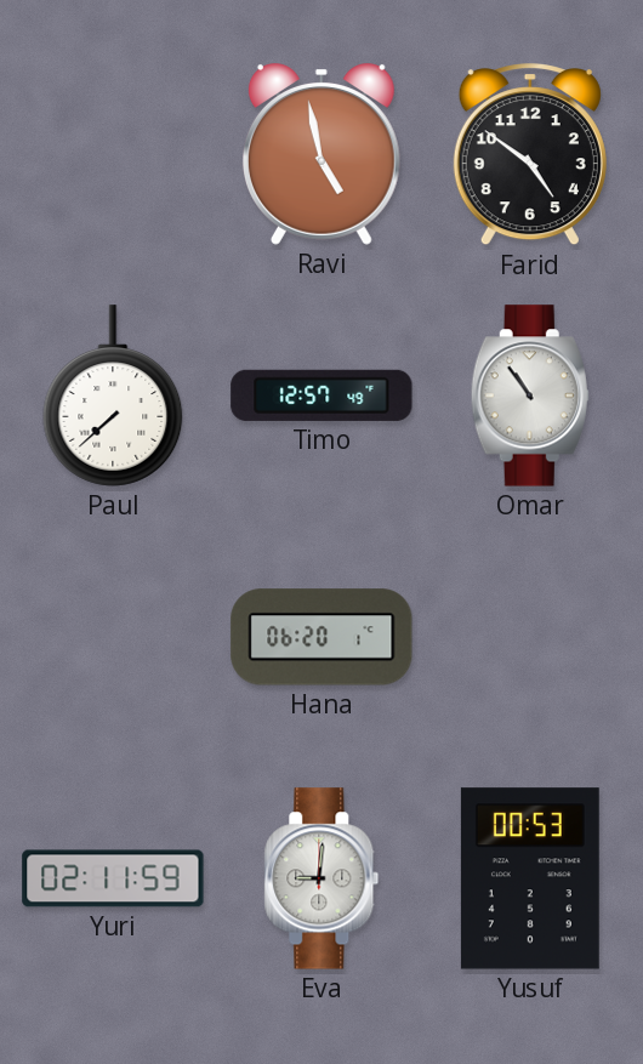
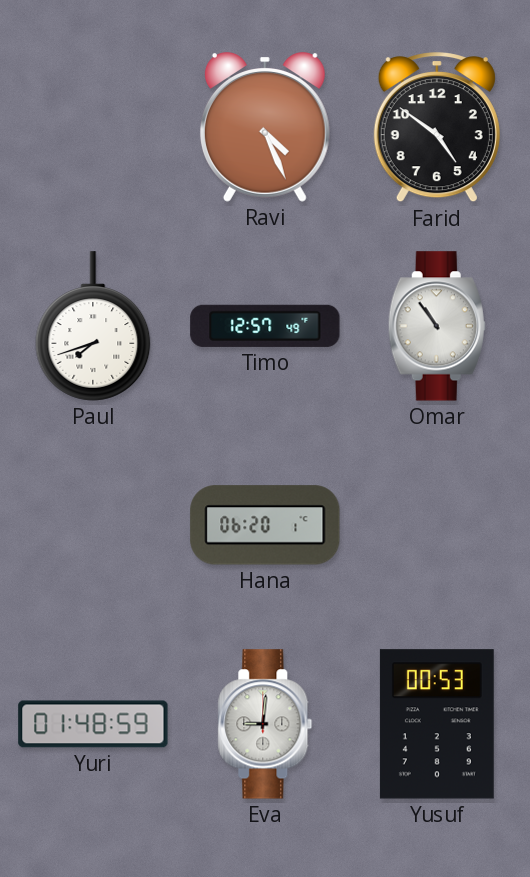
Ravi: 4:58 -> 4:26
Paul: 7:38 -> 7:42
Yuri: 02:11 -> 01:48
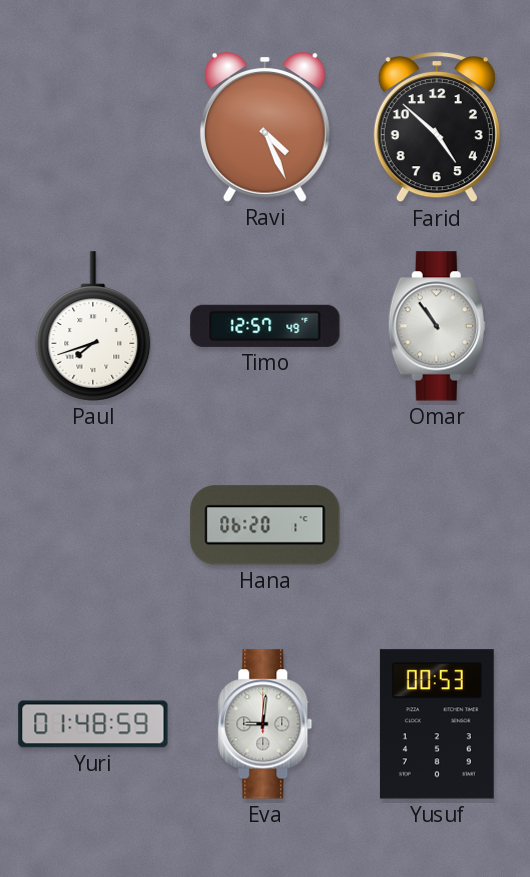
Farid: 4:51 -> 4:52
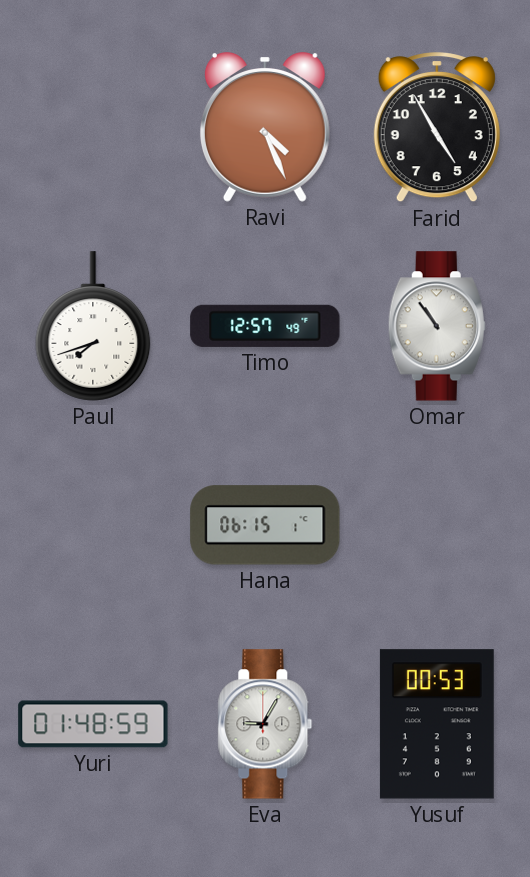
Farid: 4:52 -> 4:55
Hana: 06:20 -> 06:15
Eva: 9:01 -> 9:05
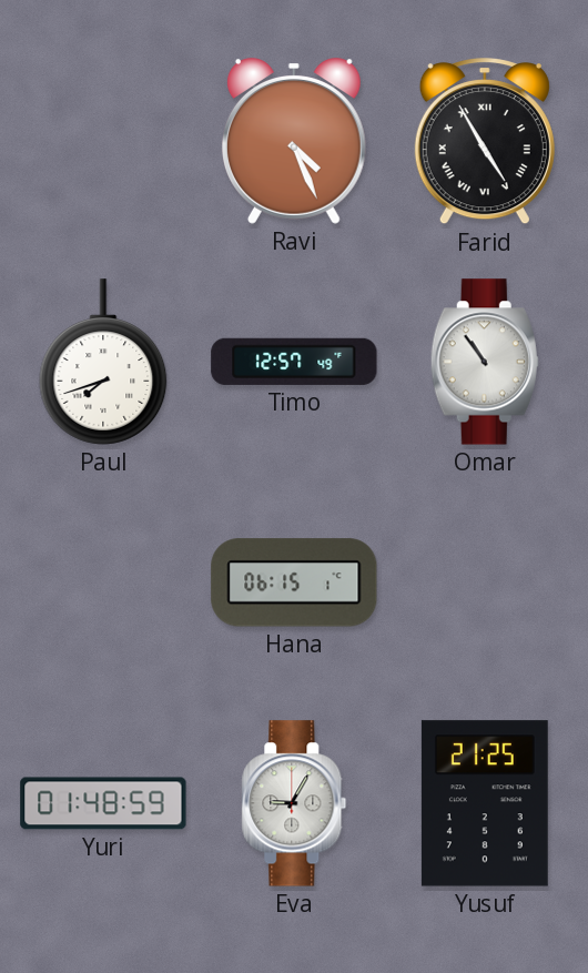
Farid numerals: Arabic -> Roman
Yusuf: 00:53 -> 21:25
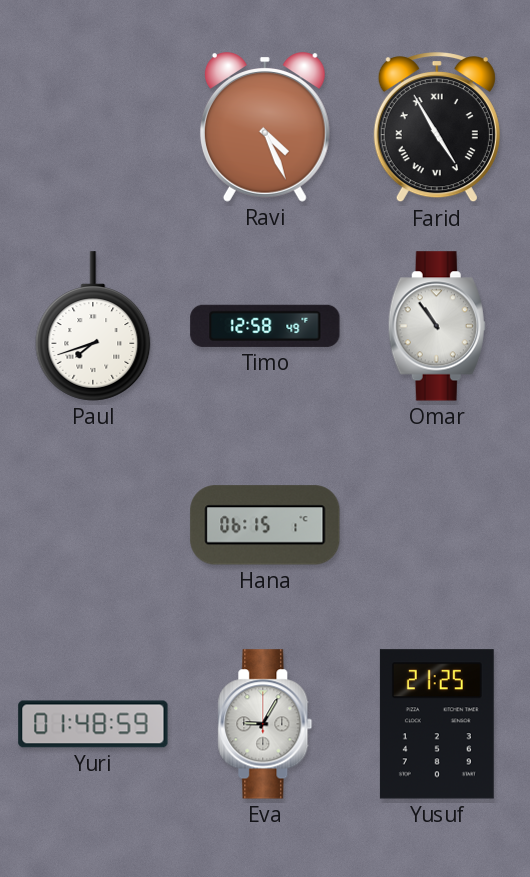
Timo: 12:57 -> 12:58
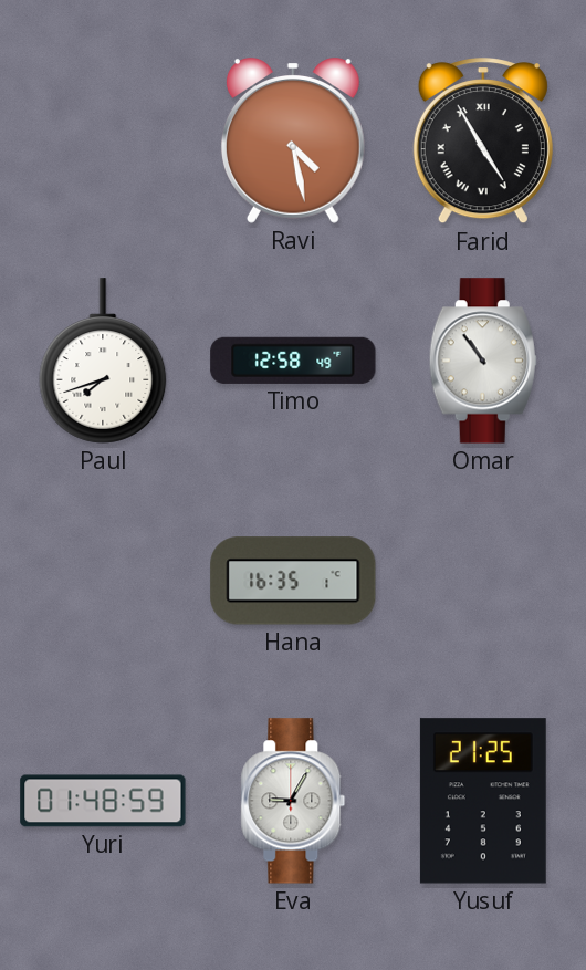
Ravi: 4:26 -> 4:28
Hana: 06:15 -> 16:35
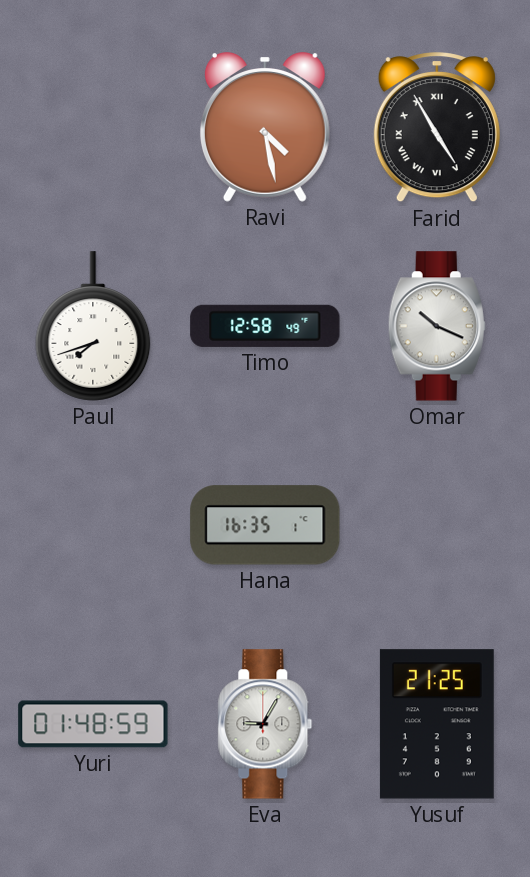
Omar: 10:54 -> 10:19
